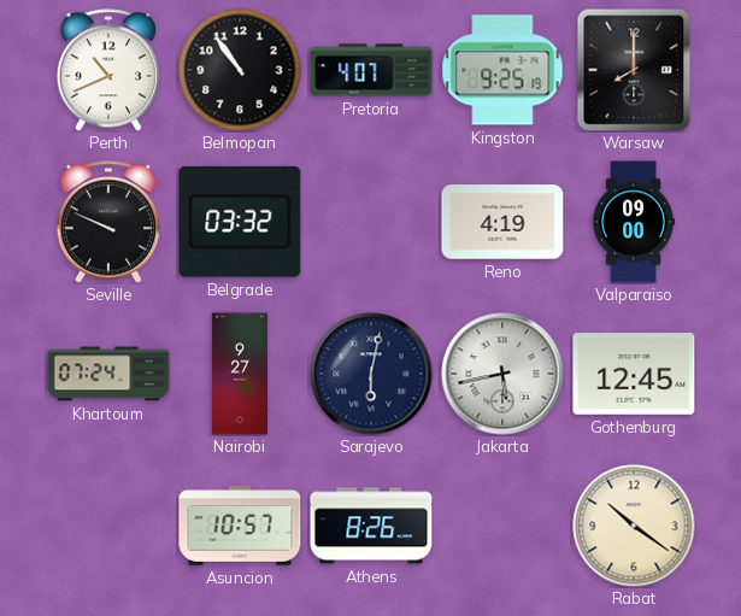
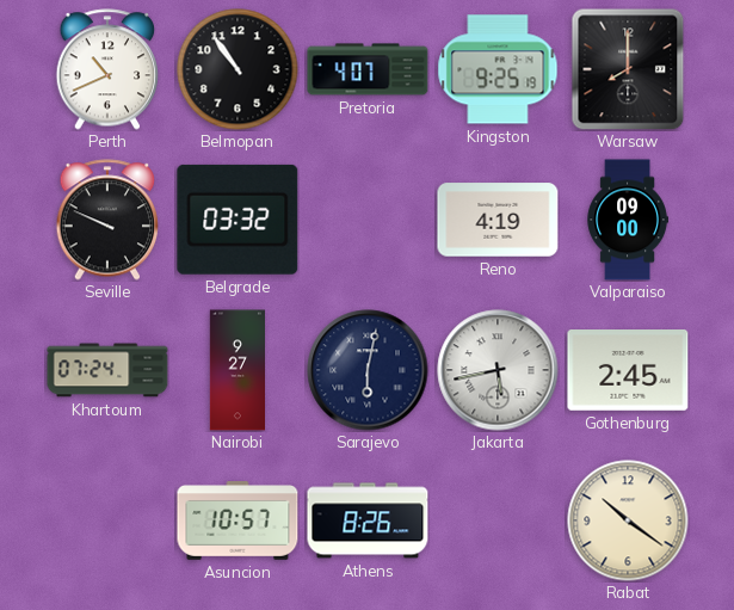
Gothenburg: 12:45 -> 2:45
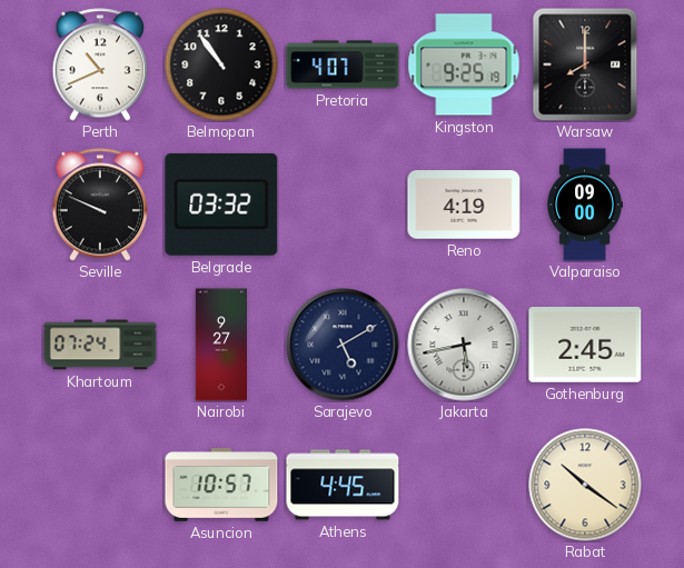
Sarajevo: 6:02 -> 5:10
Athens: 8:26 -> 4:45
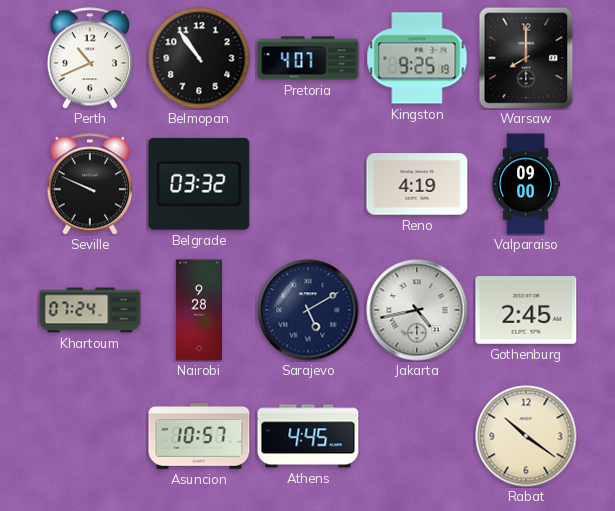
Nairobi: 9:27 -> 9:28
Jakarta: 5:43 -> 4:43
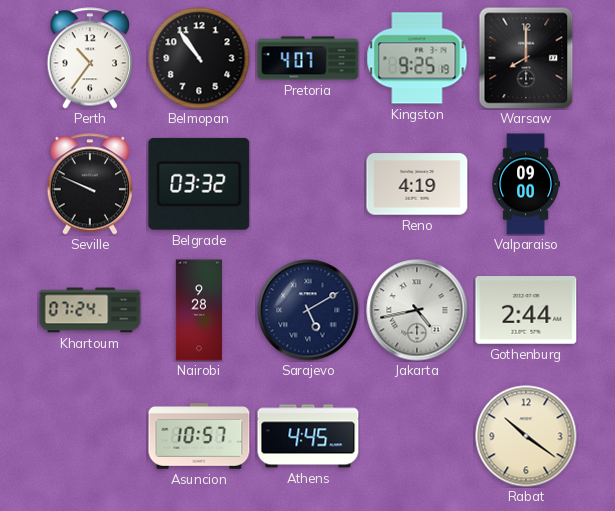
Perth: 10:41 -> 10:36
Gothenburg: 2:45 -> 2:44
